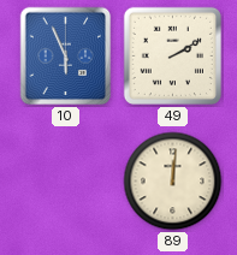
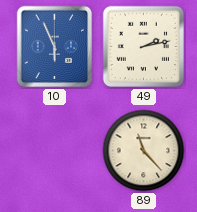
49: 2:10 -> 2:13
89: 12:01 -> 11:23
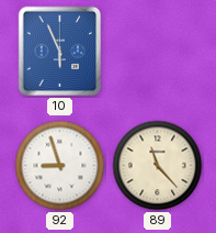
49: 2:13 -> none
92: none -> 8:57
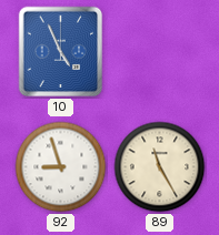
10: 5:56 -> 4:56
89: 11:23 -> 11:25
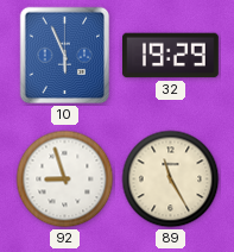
10: 4:56 -> 5:56
32: none -> 19:29
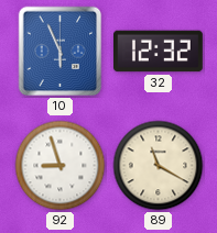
32: 19:29 -> 12:32
89: 11:25 -> 11:20
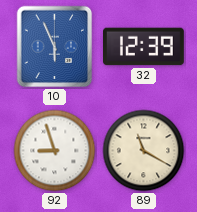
32: 12:32 -> 12:39
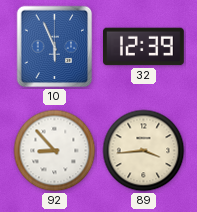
92: 8:57 -> 8:53
89: 11:20 -> 3:44
